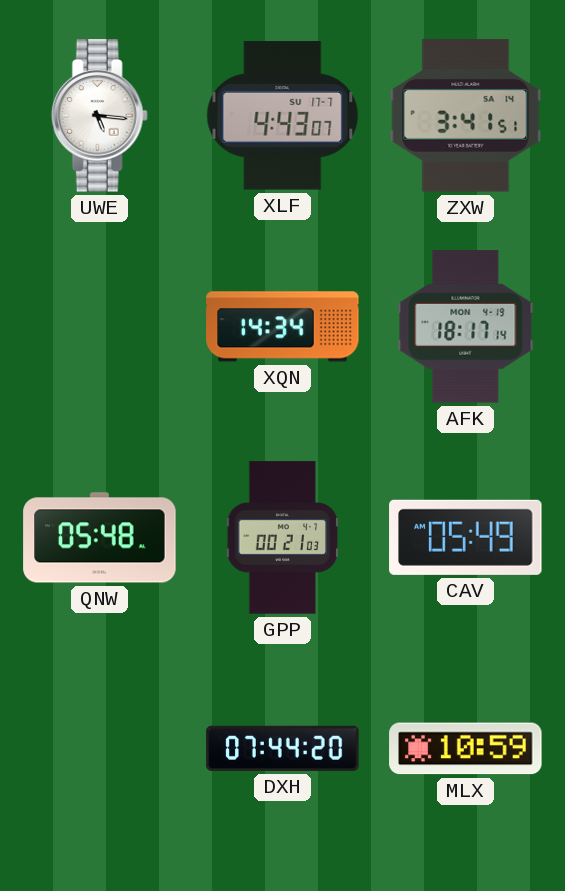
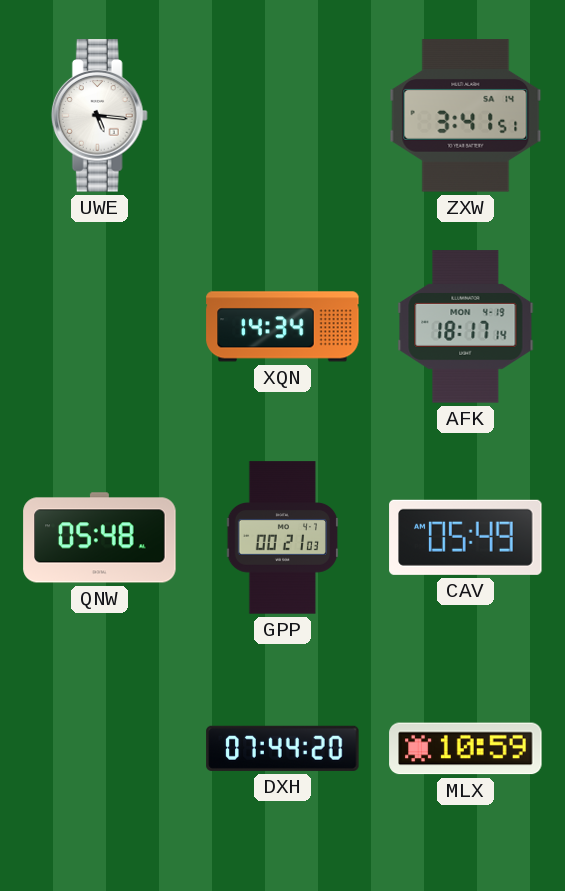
XLF: 4:43 -> none
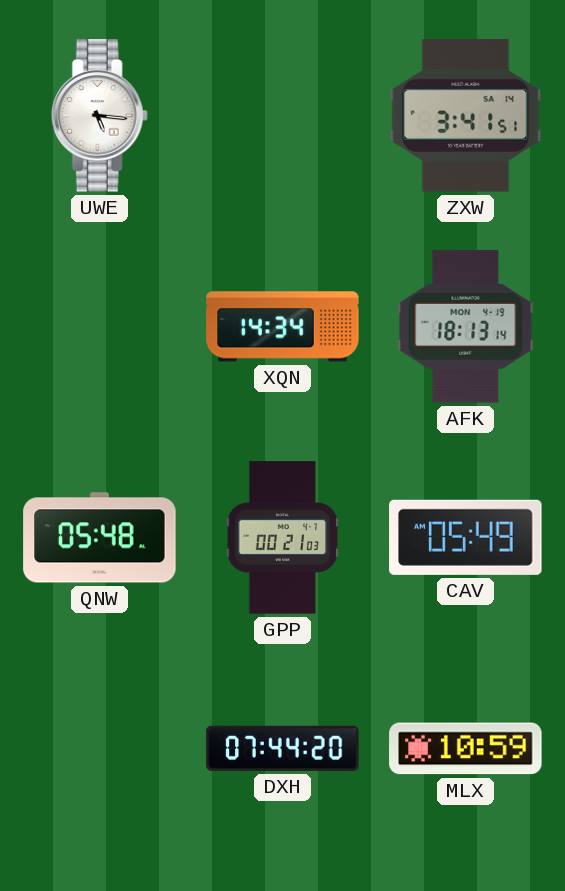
AFK: 18:17 -> 18:13
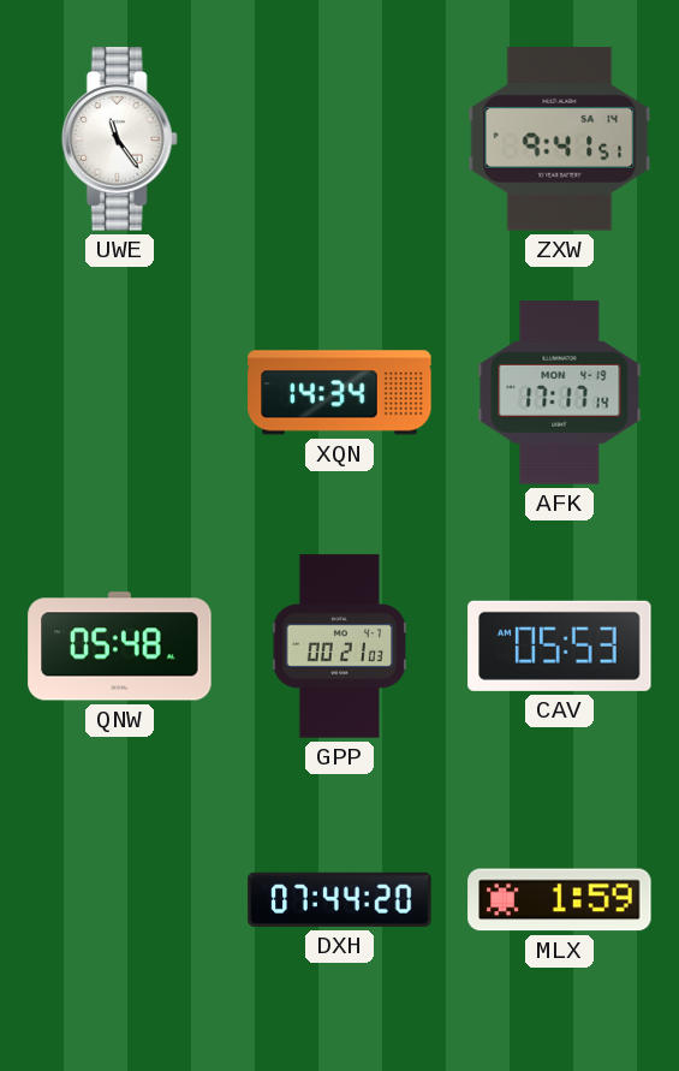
UWE: 5:16 -> 11:24
ZXW: 3:41 -> 9:41
AFK: 18:13 -> 17:17
CAV: 05:49 -> 05:53
MLX: 10:59 -> 1:59
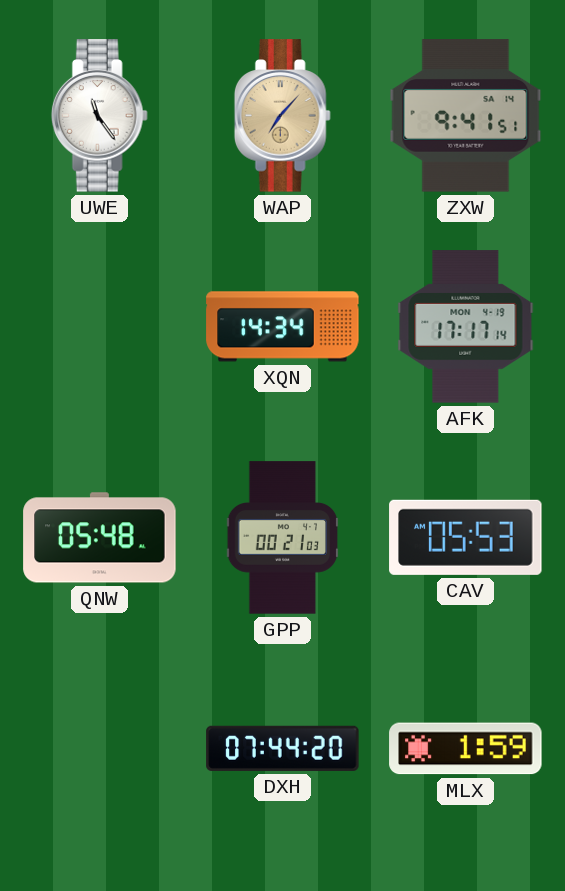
WAP: none -> 7:07
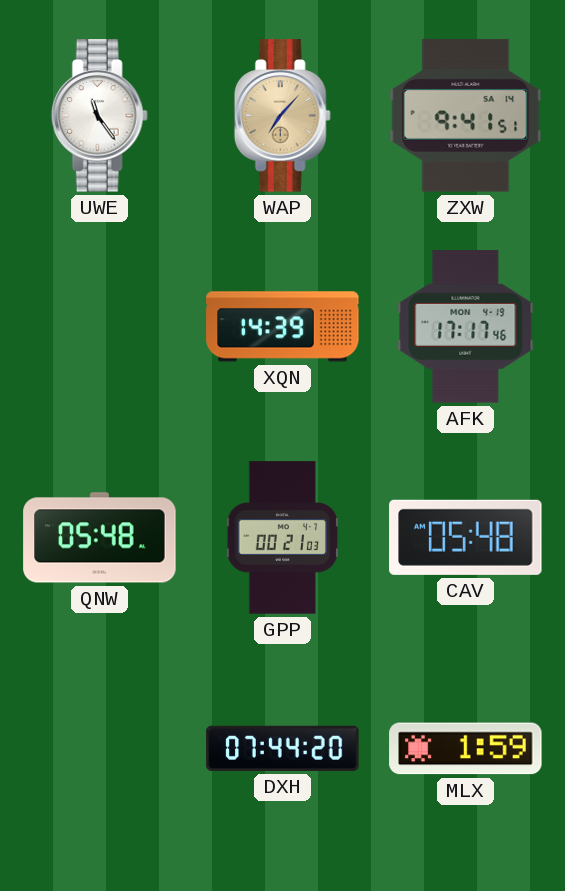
XQN: 14:34 -> 14:39
AFK: 17:17:14 -> 17:17:46
CAV: 05:53 -> 05:48
